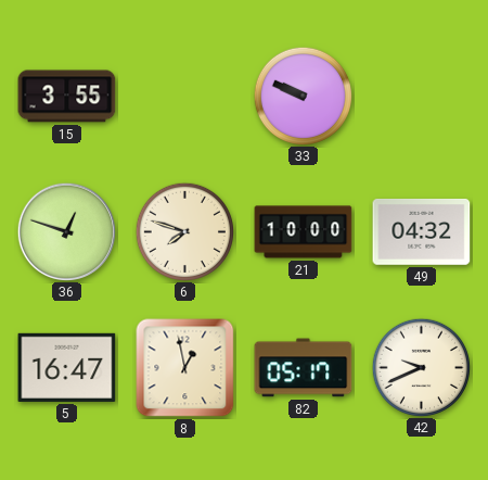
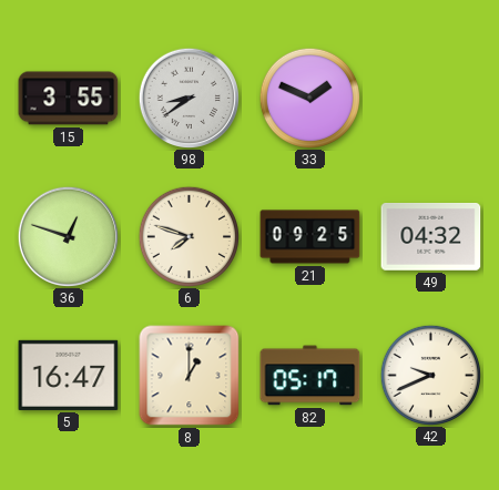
98: none -> 8:39
33: 9:49 -> 1:49
21: 10:00 -> 09:25
8: 12:58 -> 1:00
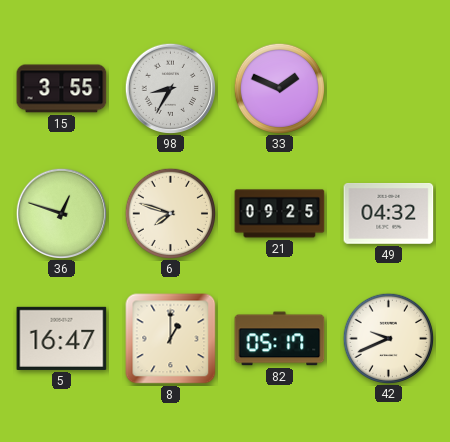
98: 8:39 -> 8:35
